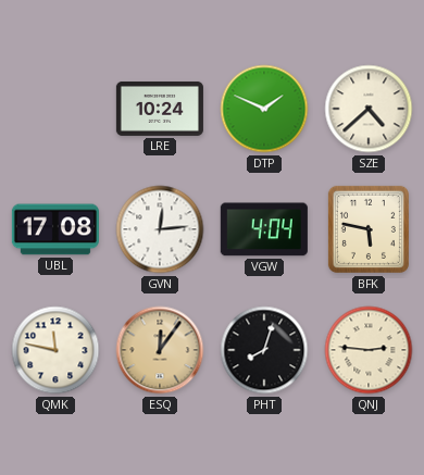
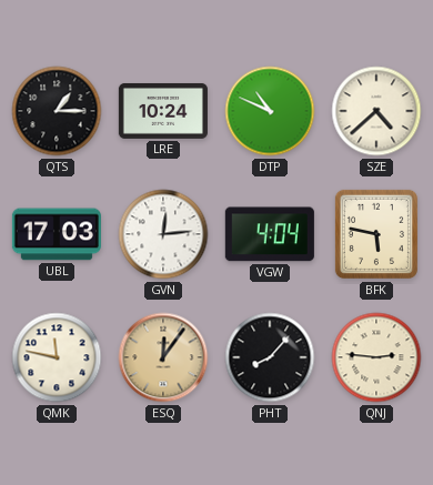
QTS: none -> 1:15
DTP: 1:49 -> 10:49
UBL: 17:08 -> 17:03
PHT: 8:03 -> 8:07
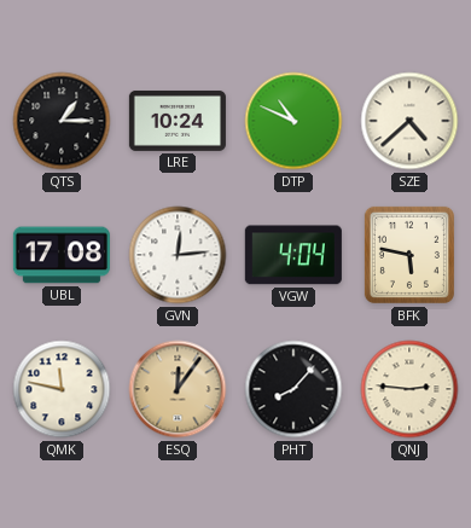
UBL: 17:03 -> 17:08
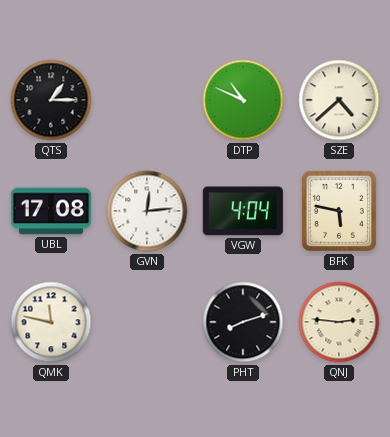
LRE: 10:24 -> none
ESQ: 12:06 -> none
PHT: 8:07 -> 8:12
